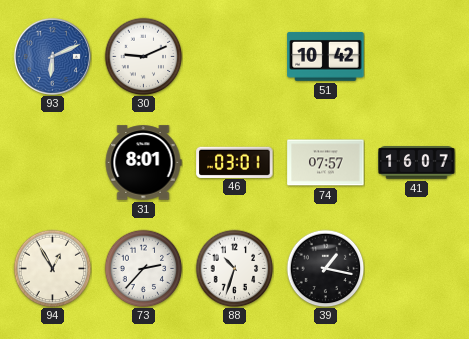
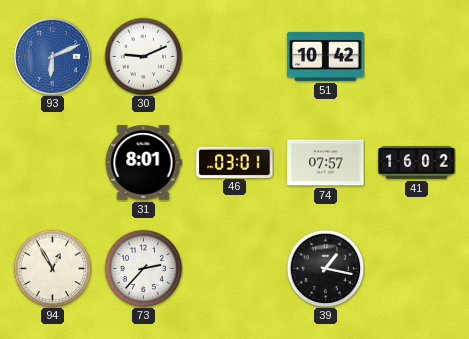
41: 16:07 -> 16:02
88: 10:33 -> none
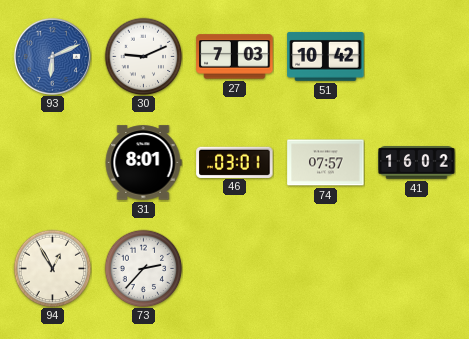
27: none -> 7:03
39: 1:17 -> none
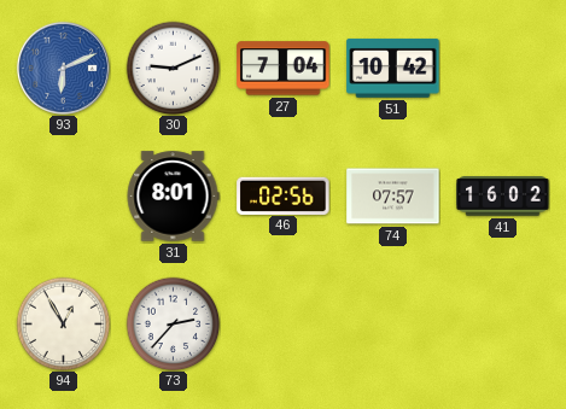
27: 7:03 -> 7:04
46: 03:01 -> 02:56
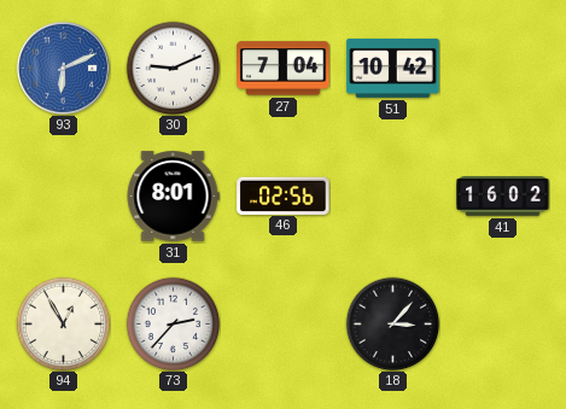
74: 07:57 -> none
18: none -> 3:07
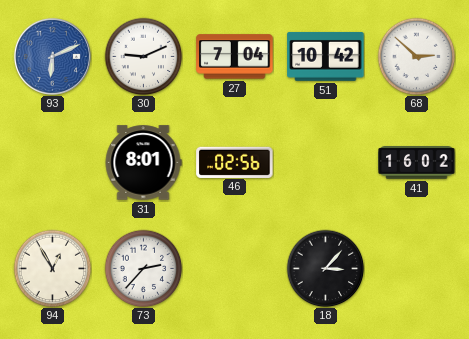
68: none -> 2:52
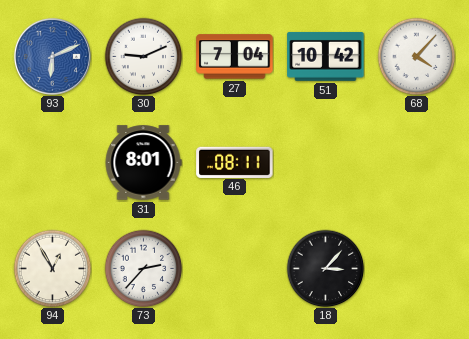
68: 2:52 -> 4:07
46: 02:56 -> 08:11
41: 16:02 -> none
